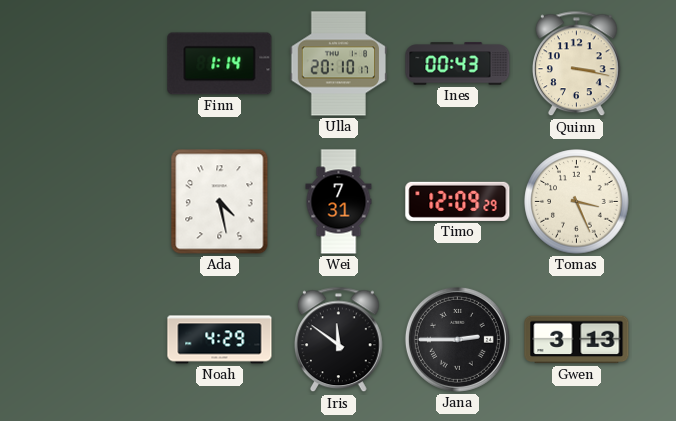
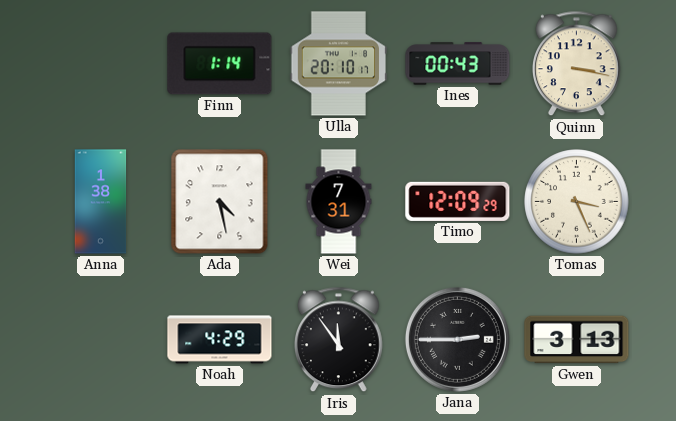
Anna: none -> 1:38
Iris: 11:51 -> 11:54
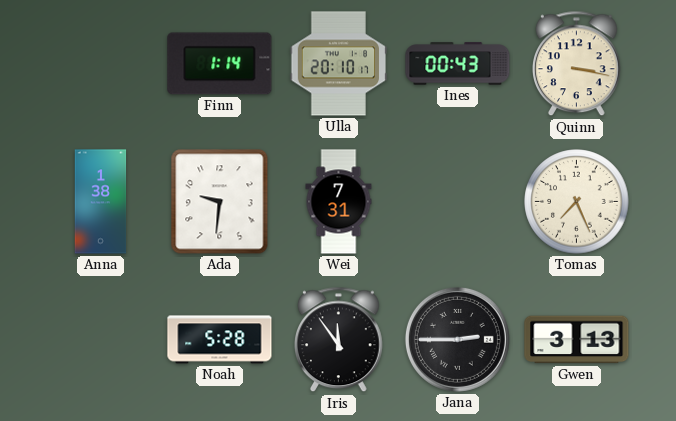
Ada: 4:28 -> 9:31
Timo: 12:09 -> none
Tomas: 3:26 -> 7:26
Noah: 4:29 -> 5:28
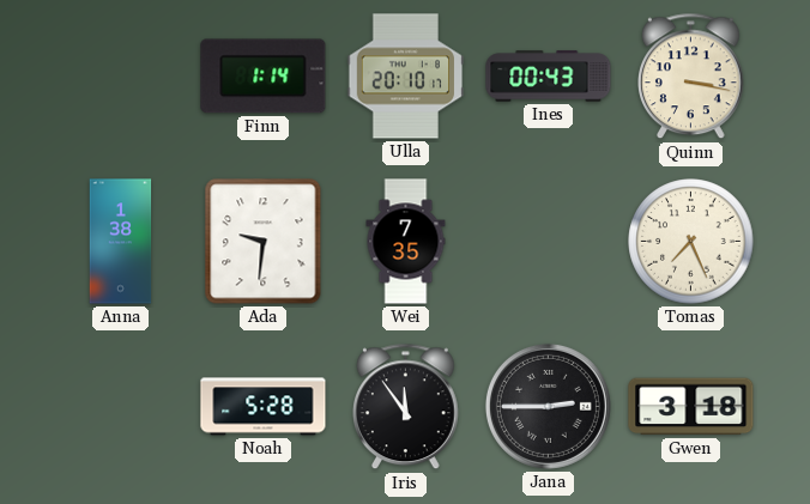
Wei: 7:31 -> 7:35
Gwen: 3:13 -> 3:18
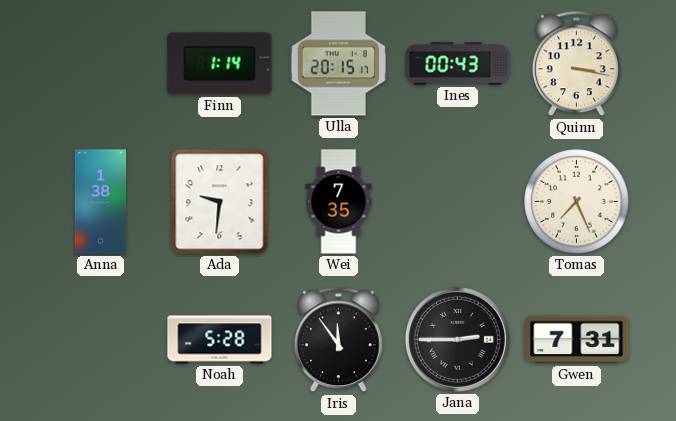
Ulla: 20:10 -> 20:15
Gwen: 3:18 -> 7:31
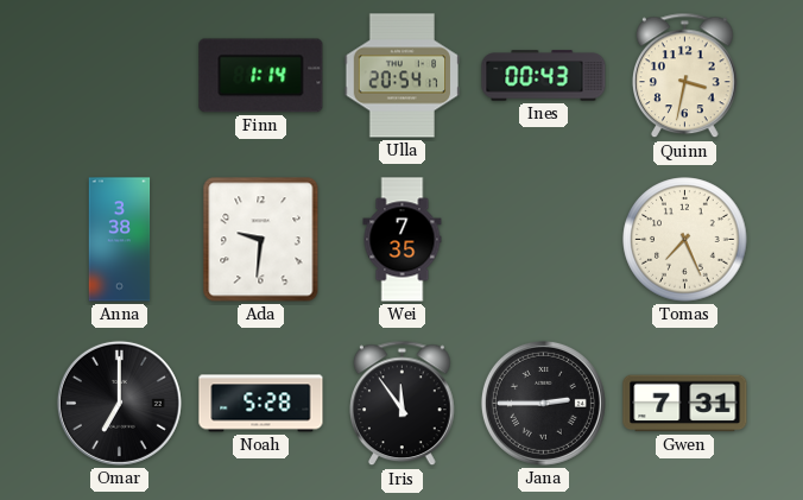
Ulla: 20:15 -> 20:54
Quinn: 3:17 -> 3:32
Anna: 1:38 -> 3:38
Omar: none -> 7:00
